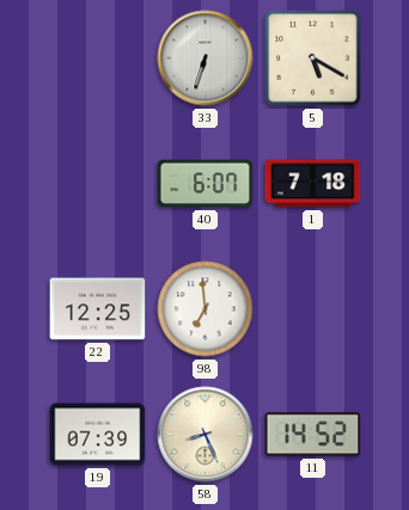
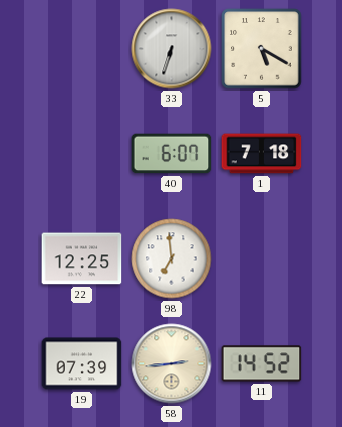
58: 8:26 -> 2:44
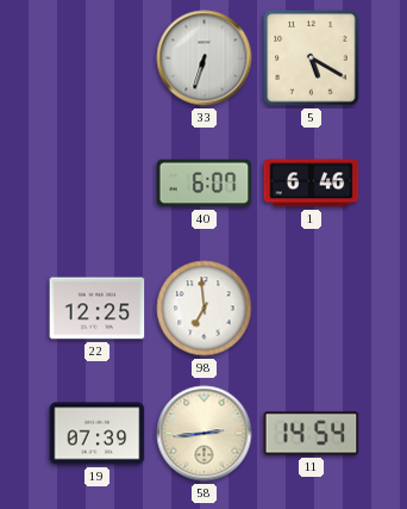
1: 7:18 -> 6:46
11: 14:52 -> 14:54
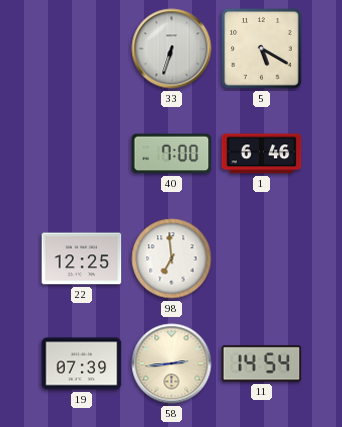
40: 6:07 -> 7:00
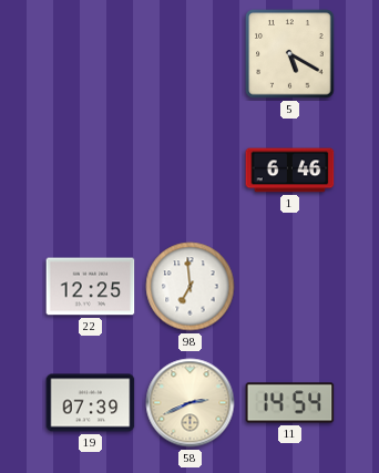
33: 6:33 -> none
40: 7:00 -> none
58: 2:44 -> 2:41
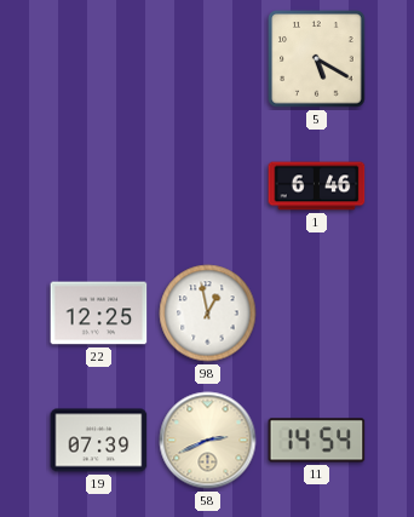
98: 6:59 -> 12:58
